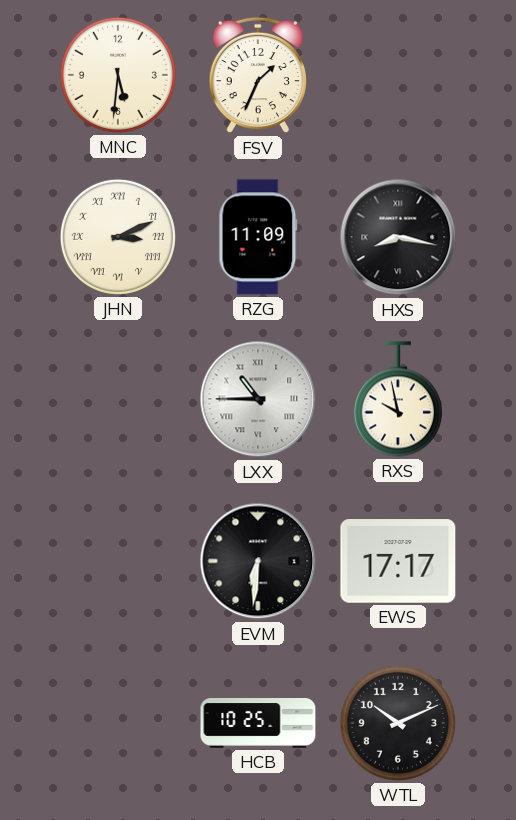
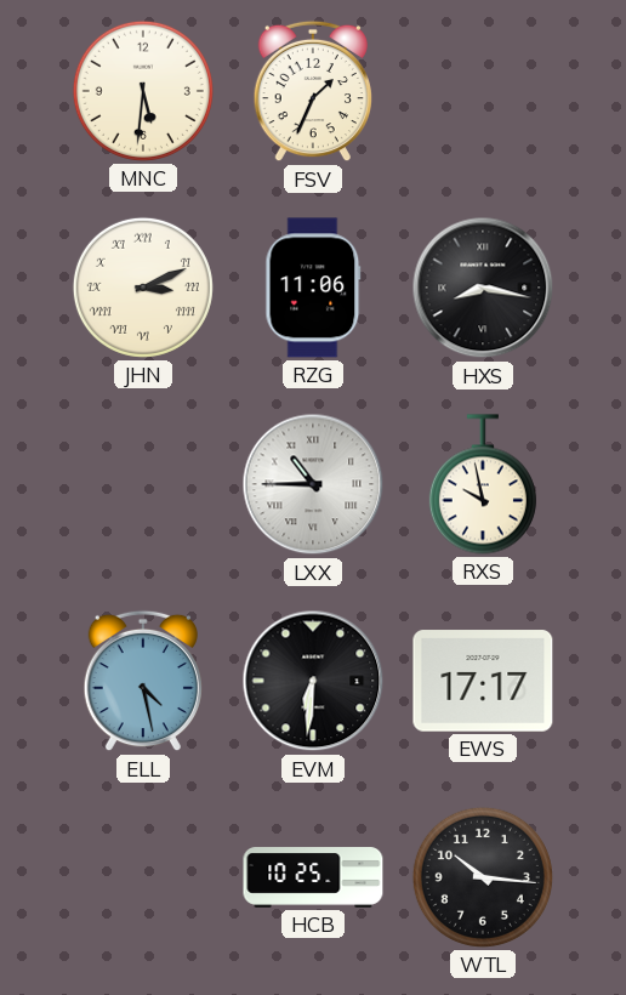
RZG: 11:09 -> 11:06
ELL: none -> 4:28
WTL: 10:11 -> 10:16
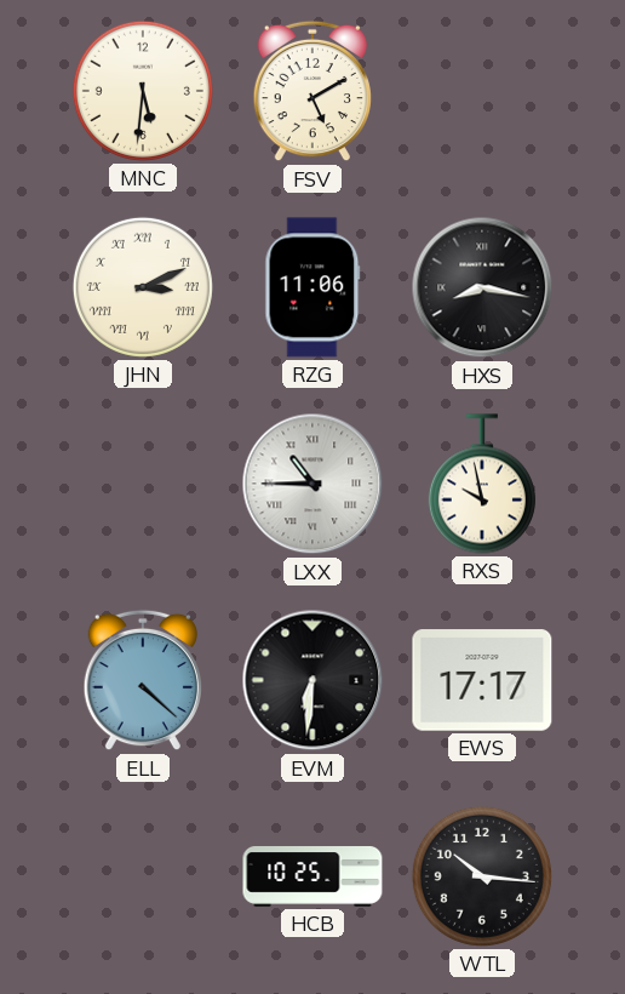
FSV: 1:34 -> 5:10
ELL: 4:28 -> 4:22
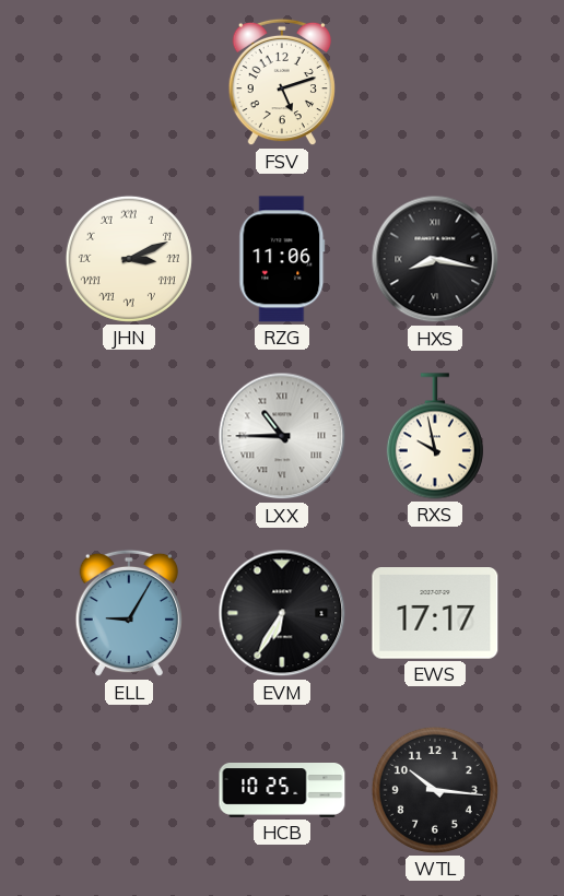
MNC: 5:31 -> none
FSV: 5:10 -> 5:12
ELL: 4:22 -> 9:05
EVM: 6:31 -> 6:35
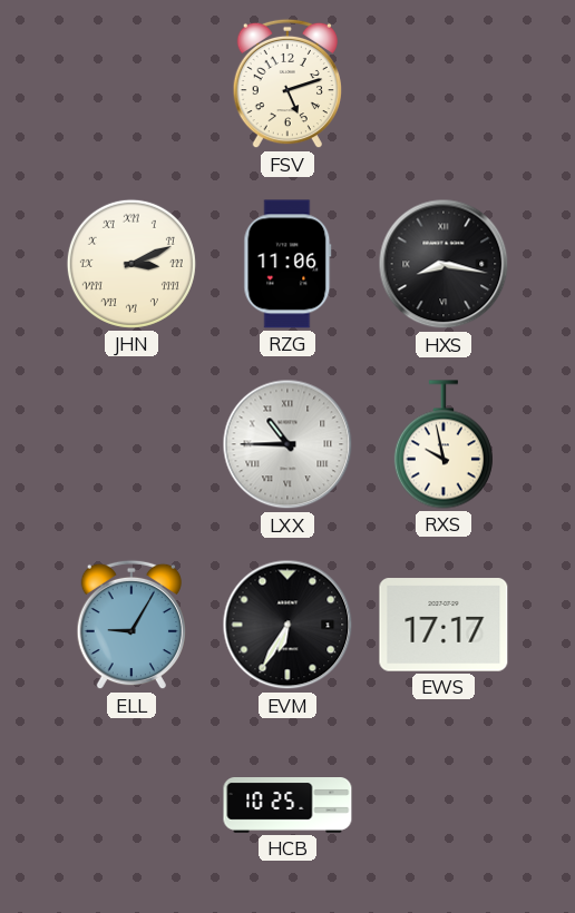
WTL: 10:16 -> none
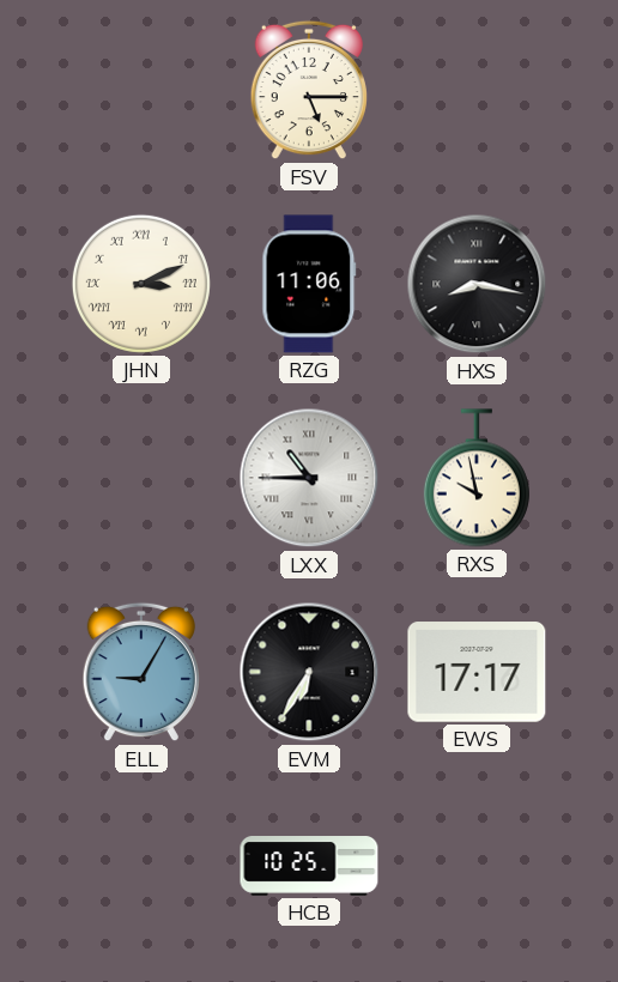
FSV: 5:12 -> 5:15
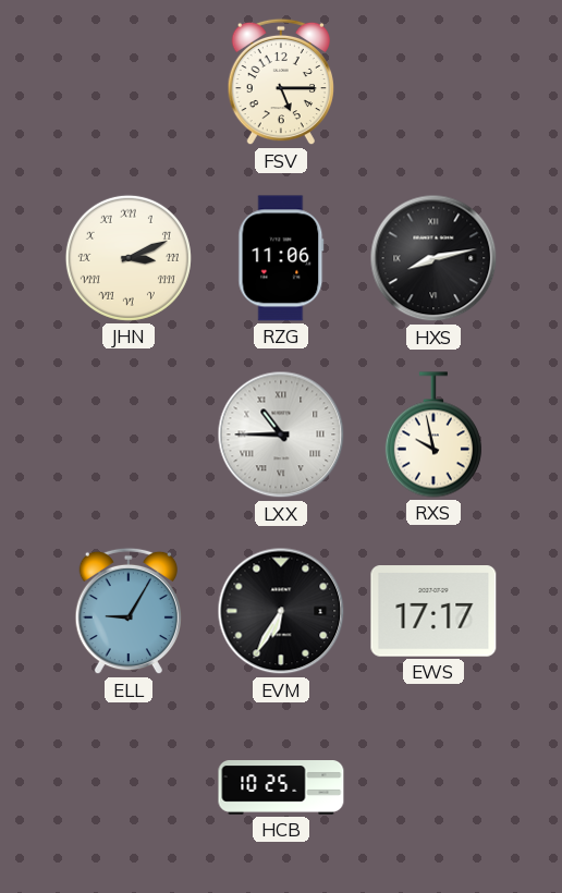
HXS: 8:17 -> 8:13
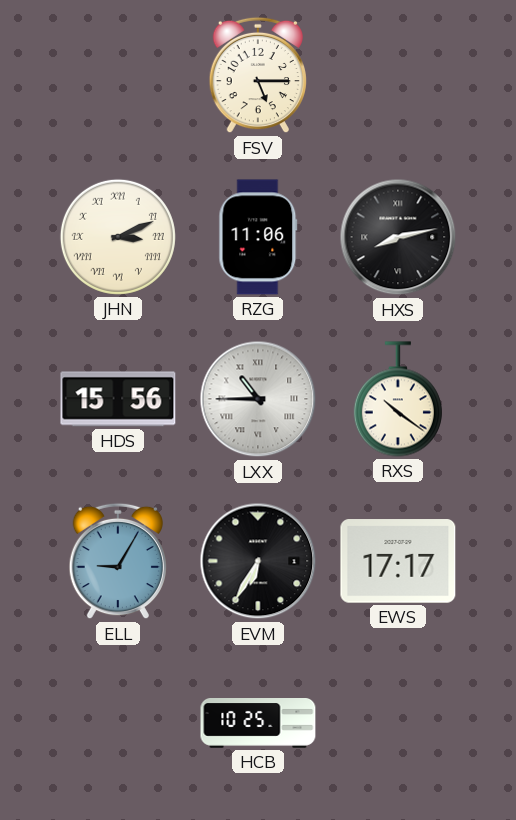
HDS: none -> 15:56
RXS: 9:58 -> 10:21
